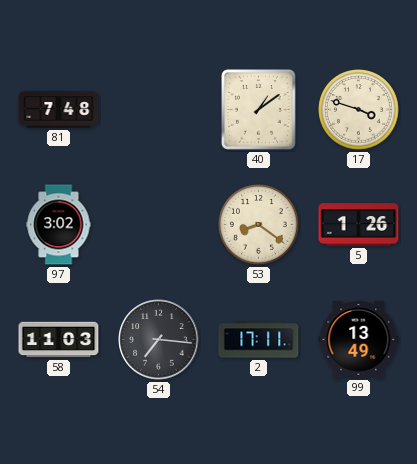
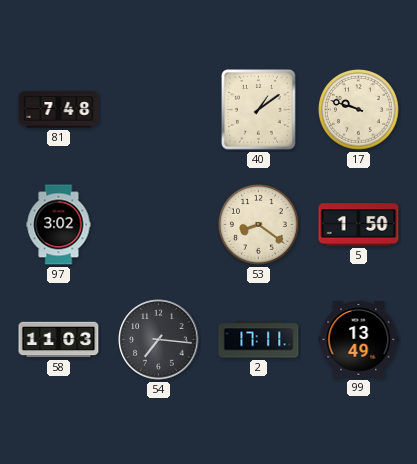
17: 3:48 -> 9:48
5: 1:26 -> 1:50
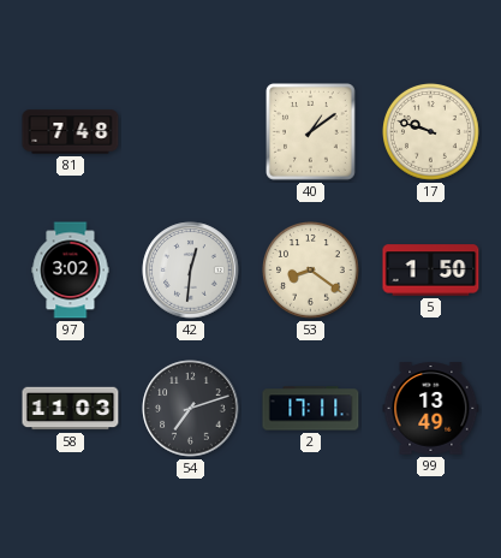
42: none -> 12:31
54: 7:16 -> 7:12
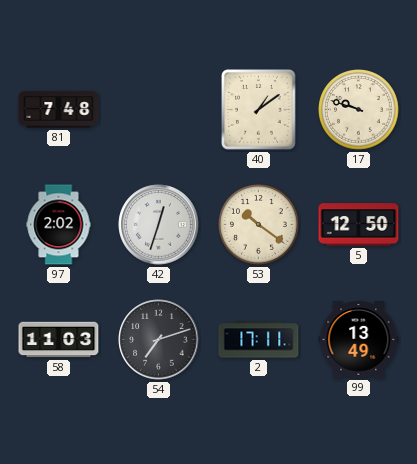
97: 3:02 -> 2:02
42: 12:31 -> 12:33
53: 8:21 -> 10:21
5: 1:50 -> 12:50
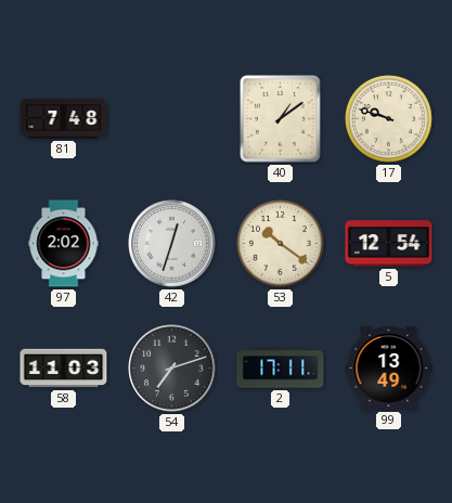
5: 12:50 -> 12:54
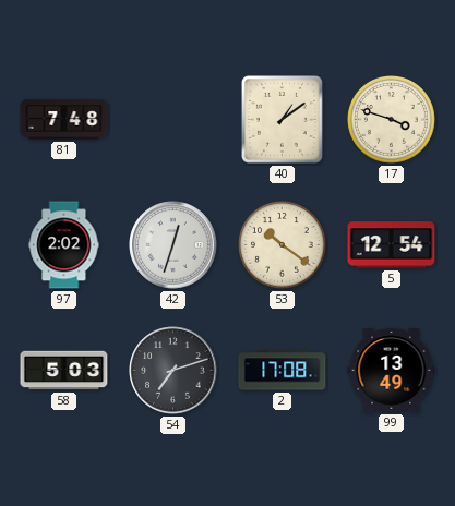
17: 9:48 -> 3:48
58: 11:03 -> 5:03
2: 17:11 -> 17:08
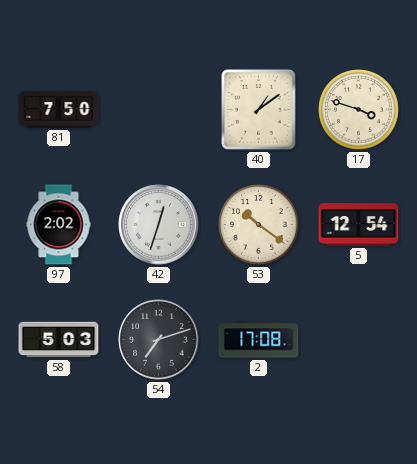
81: 7:48 -> 7:50
99: 13:49 -> none
